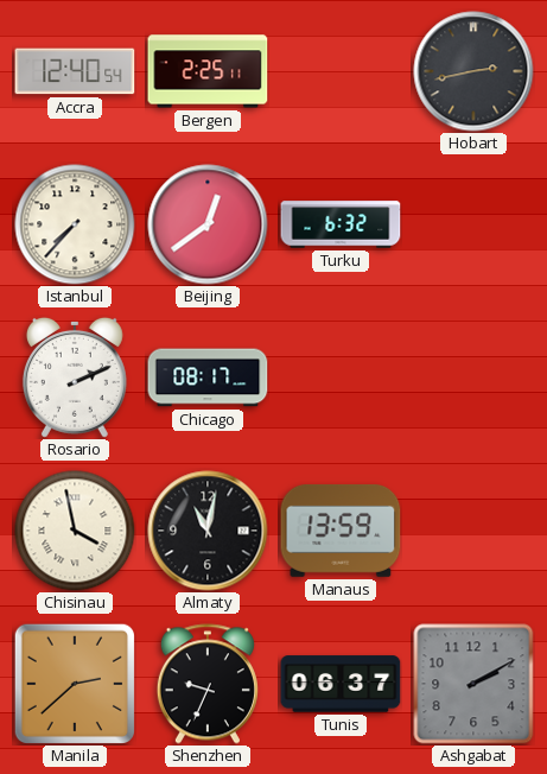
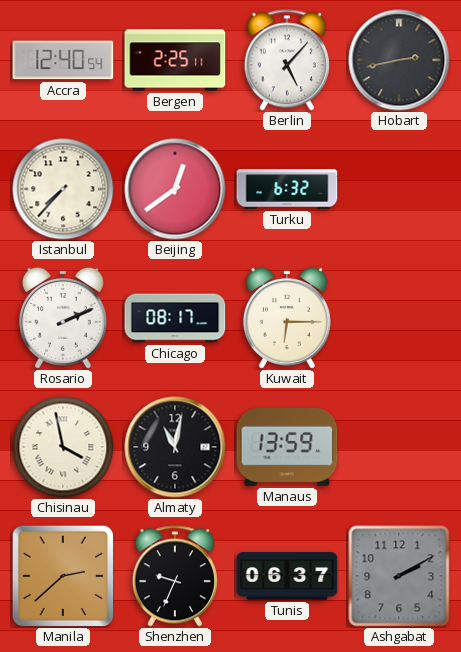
Berlin: none -> 5:07
Kuwait: none -> 6:15
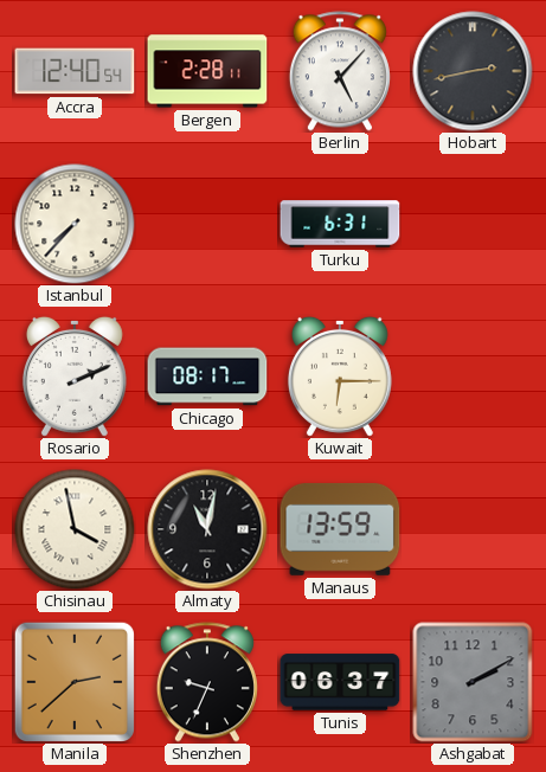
Bergen: 2:25 -> 2:28
Beijing: 12:39 -> none
Turku: 6:32 -> 6:31
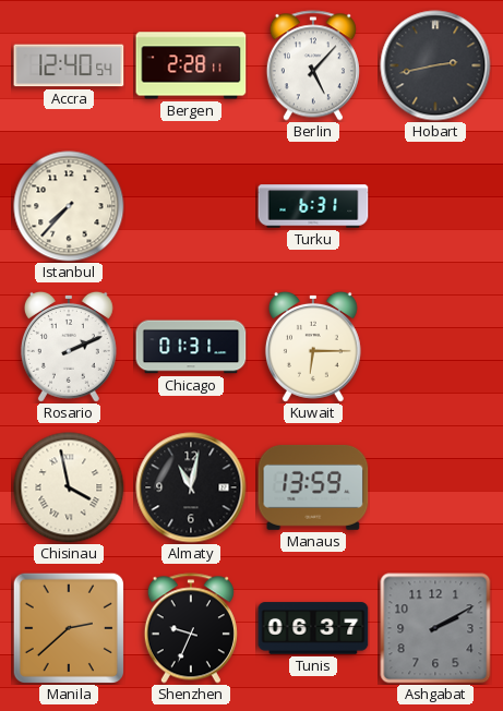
Chicago: 08:17 -> 01:31
